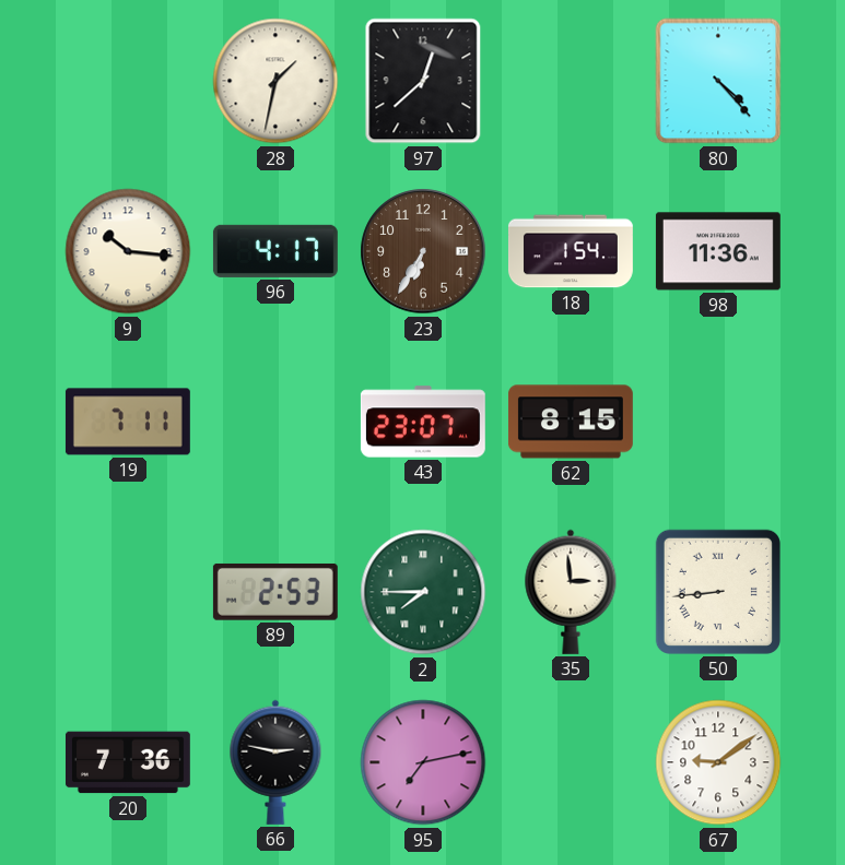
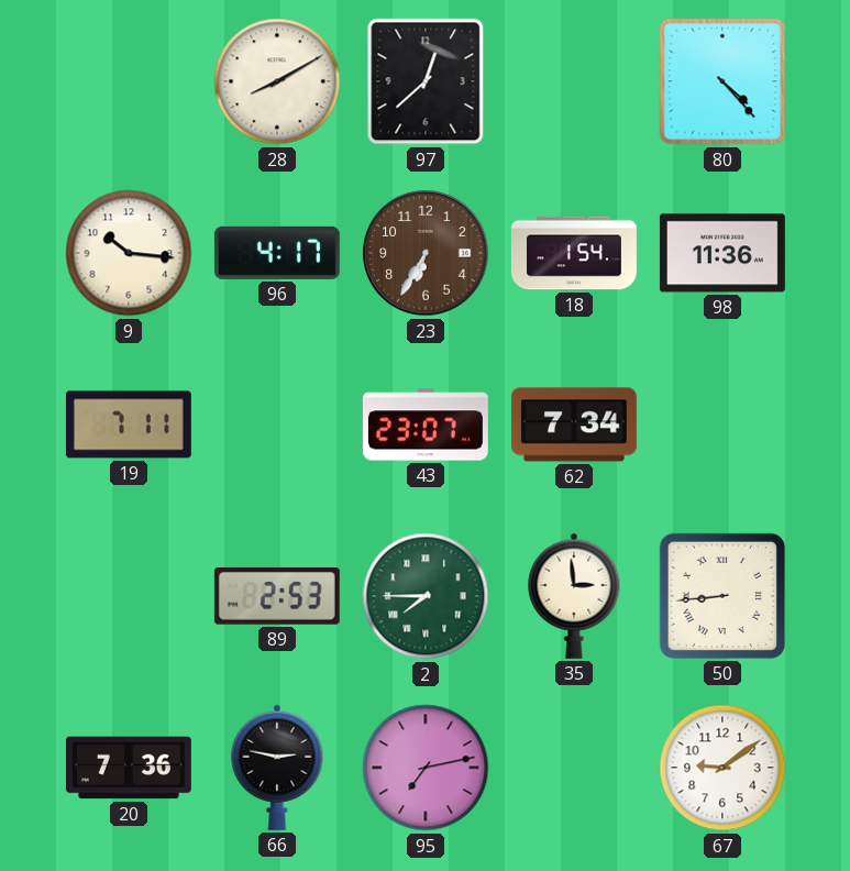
28: 1:32 -> 8:10
62: 8:15 -> 7:34
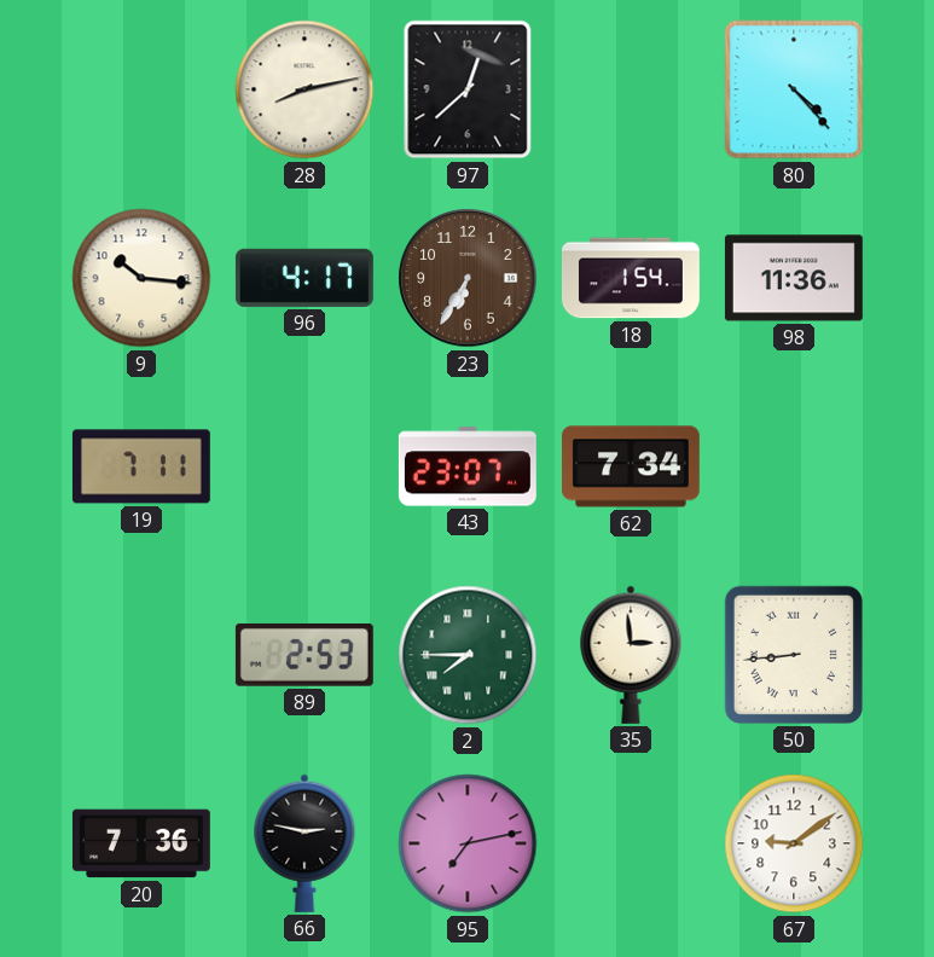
28: 8:10 -> 8:13
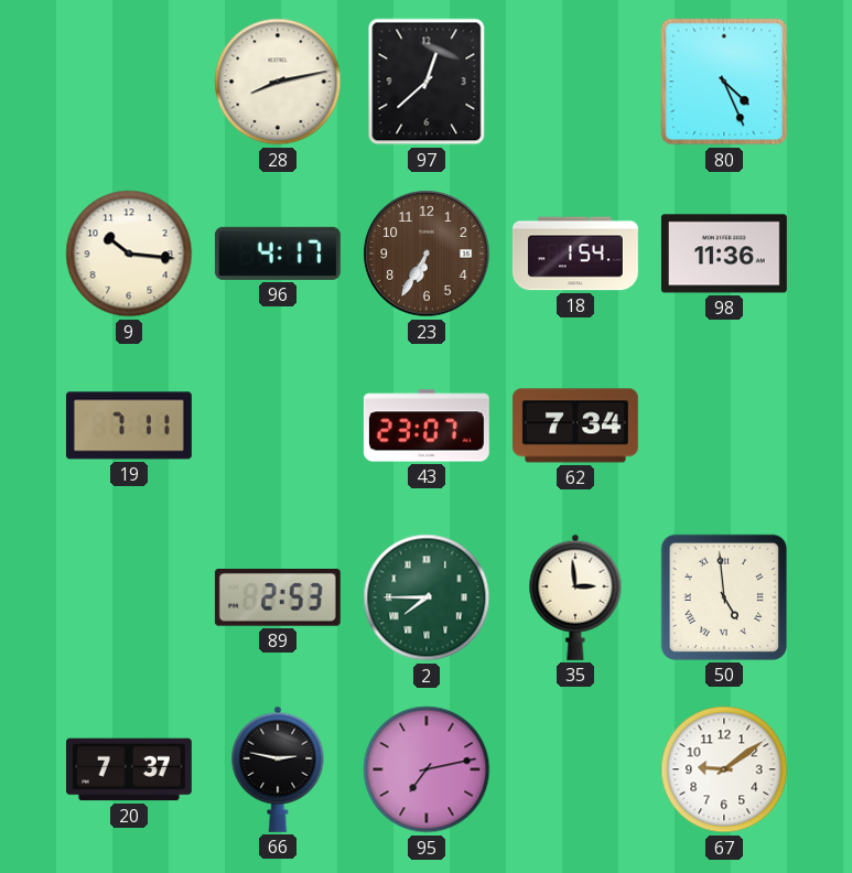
80: 4:23 -> 4:26
50: 8:44 -> 4:59
20: 7:36 -> 7:37
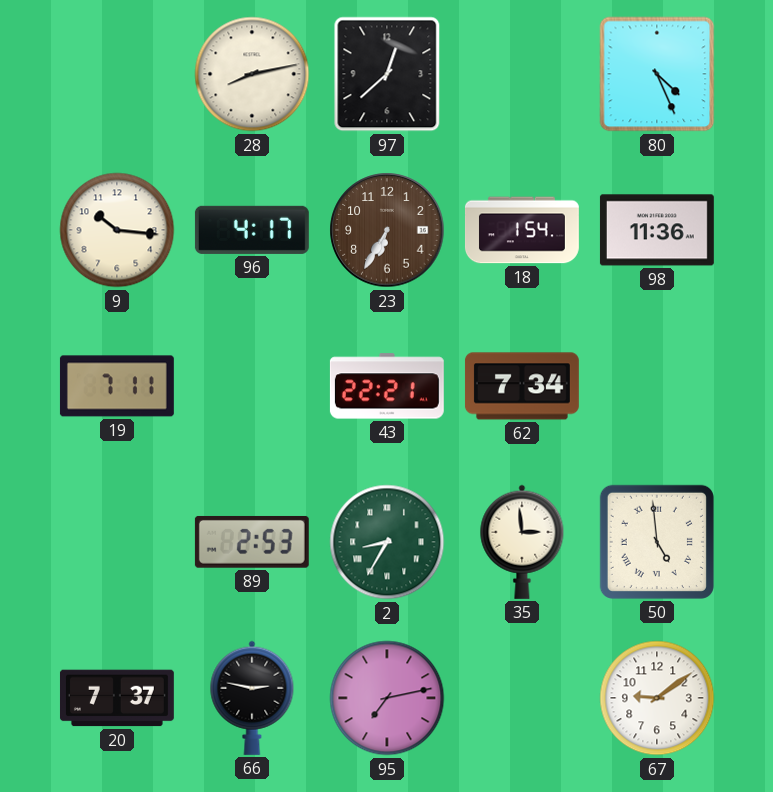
43: 23:07 -> 22:21
2: 7:45 -> 8:35
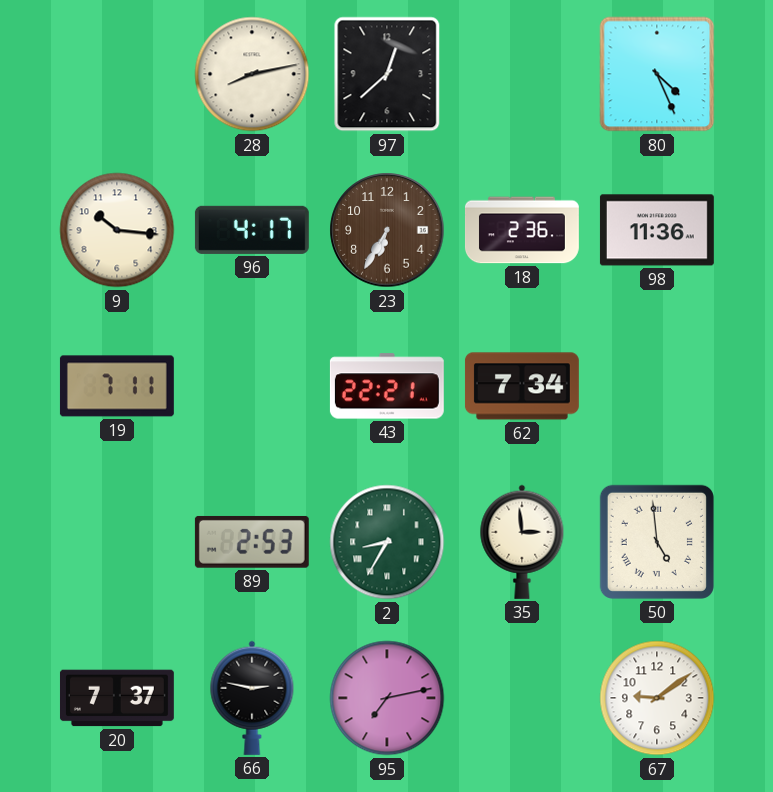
18: 1:54 -> 2:36
